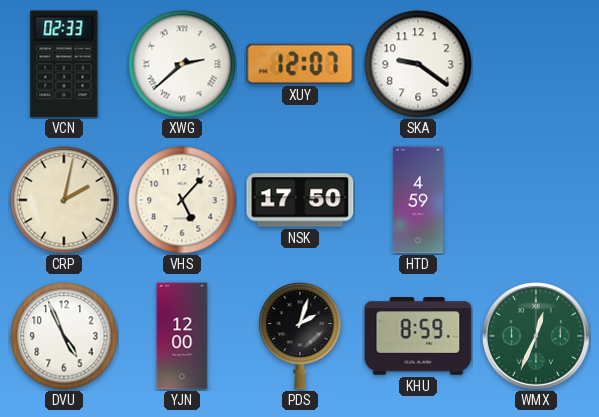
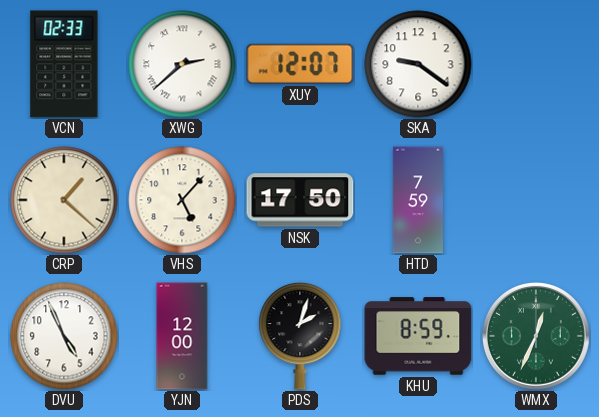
CRP: 2:02 -> 1:22
HTD: 4:59 -> 7:59
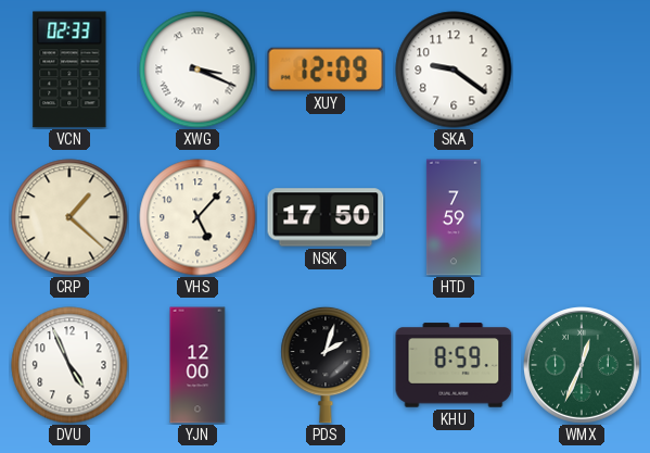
XWG: 2:38 -> 3:19
XUY: 12:07 -> 12:09
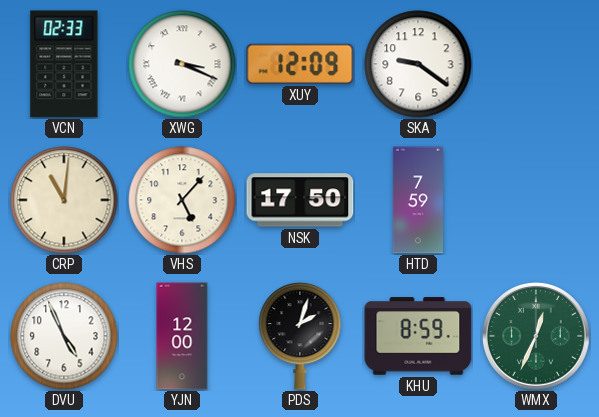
CRP: 1:22 -> 11:01
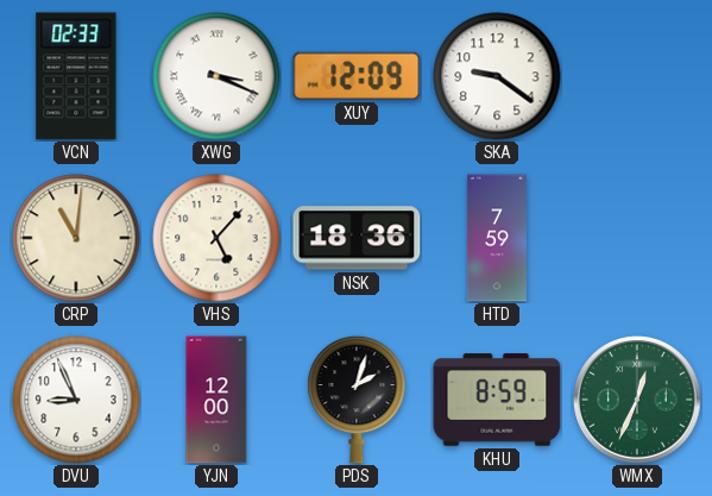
NSK: 17:50 -> 18:36
DVU: 4:56 -> 8:56
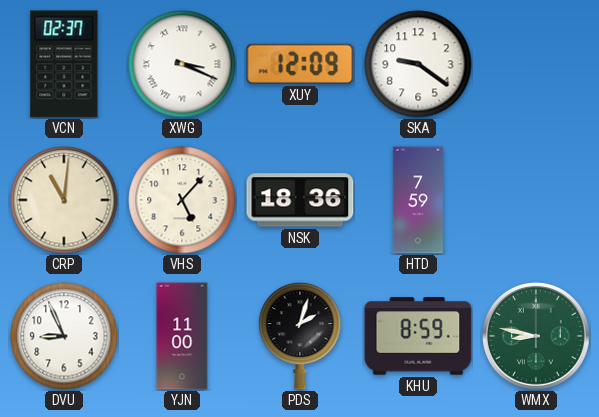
VCN: 02:33 -> 02:37
YJN: 12:00 -> 11:00
WMX: 12:34 -> 8:47
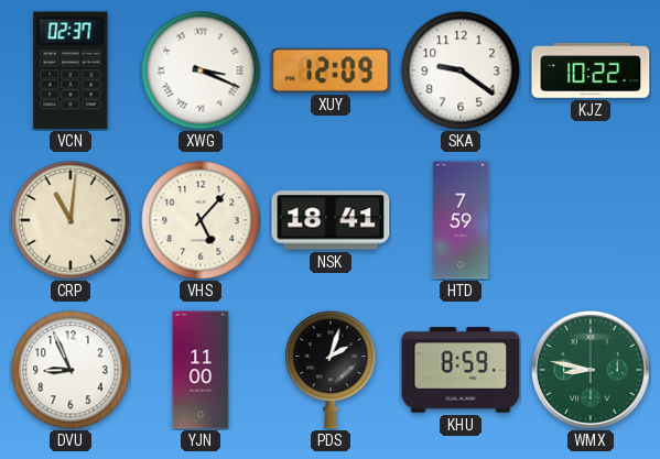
KJZ: none -> 10:22
NSK: 18:36 -> 18:41
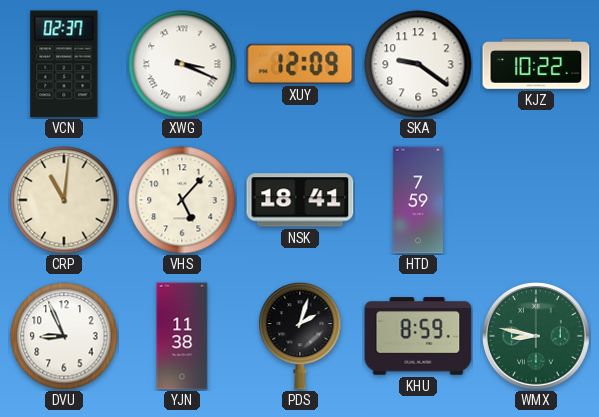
YJN: 11:00 -> 11:38
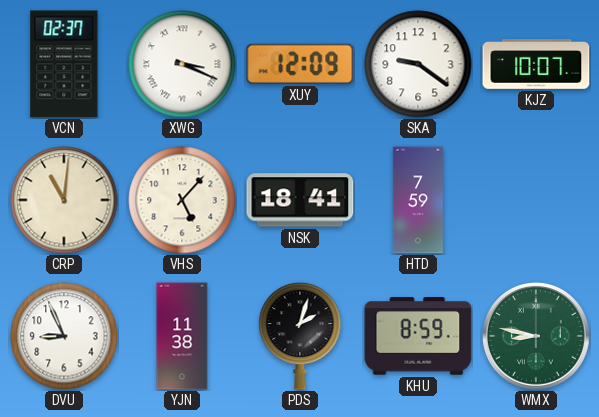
KJZ: 10:22 -> 10:07
